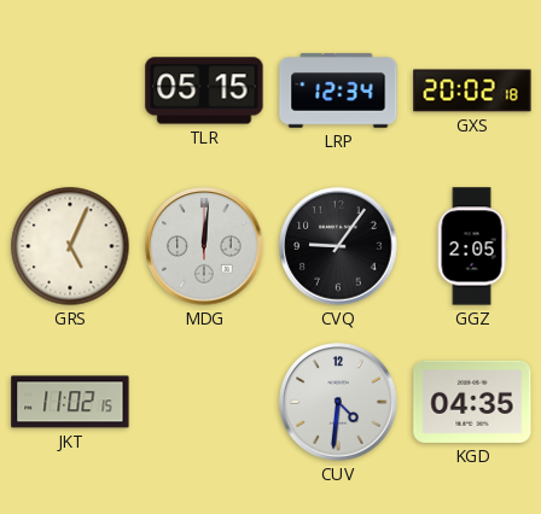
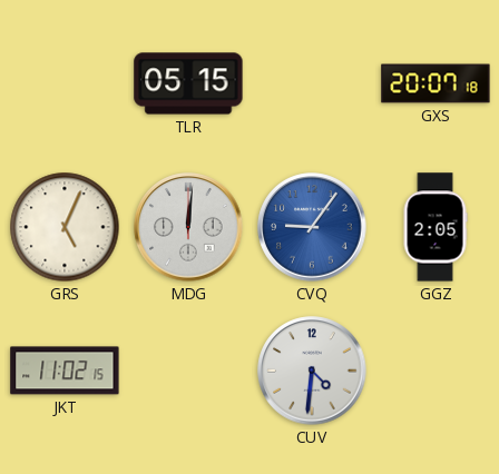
LRP: 12:34 -> none
GXS: 20:02 -> 20:07
CVQ dial: black -> blue
KGD: 04:35 -> none
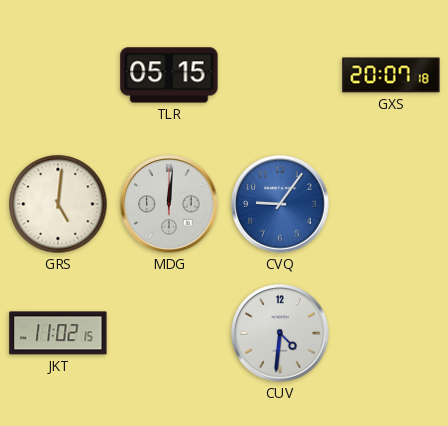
GRS: 5:04 -> 5:01
GGZ: 2:05 -> none
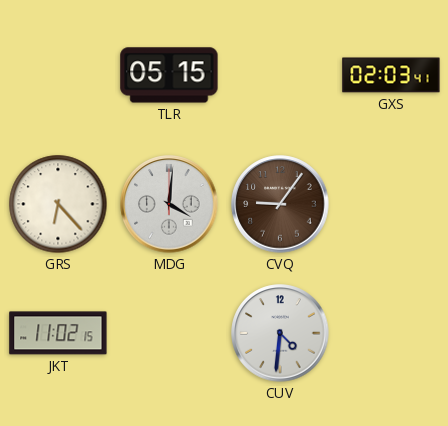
GXS: 20:07 -> 02:03
GRS: 5:01 -> 6:23
MDG: 12:01 -> 4:01
CVQ dial: blue -> brown
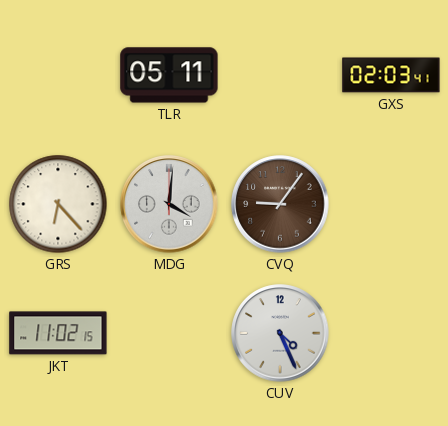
TLR: 05:15 -> 05:11
CUV: 4:31 -> 4:26
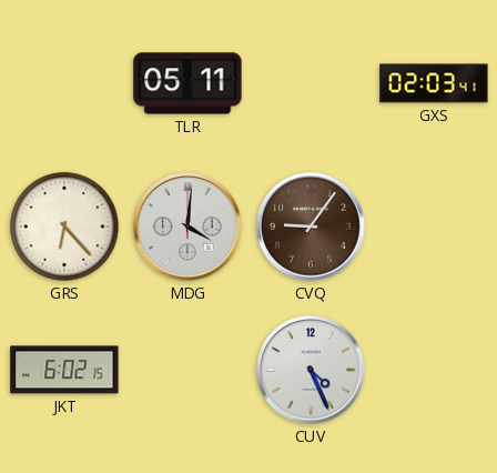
JKT: 11:02 -> 6:02
